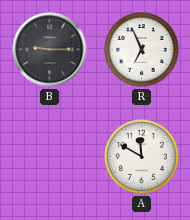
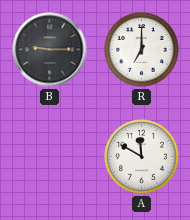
R: 6:56 -> 7:00
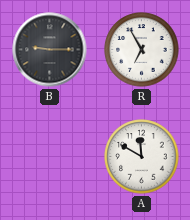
R: 7:00 -> 6:55
